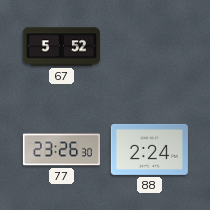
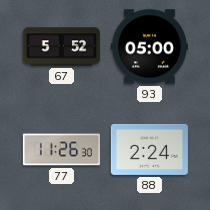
93: none -> 05:00
77: 23:26 -> 11:26
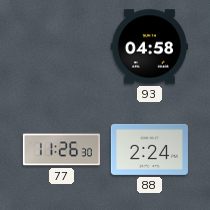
67: 5:52 -> none
93: 05:00 -> 04:58
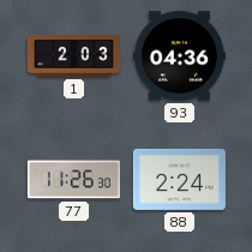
1: none -> 2:03
93: 04:58 -> 04:36
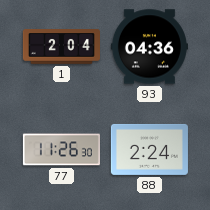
1: 2:03 -> 2:04
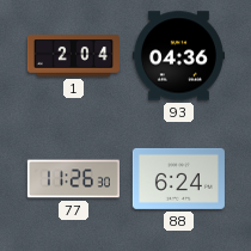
88: 2:24 -> 6:24
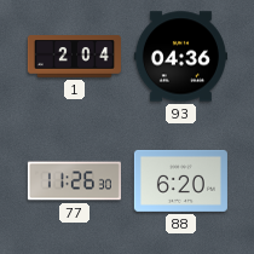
88: 6:24 -> 6:20
